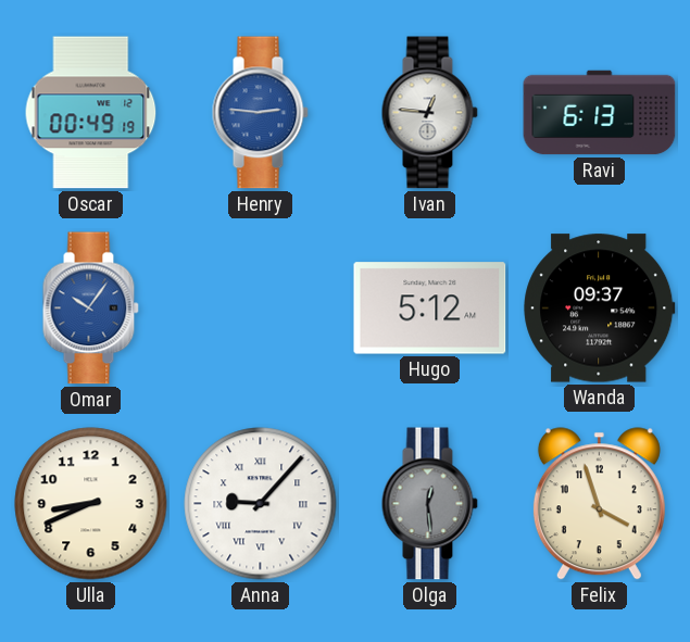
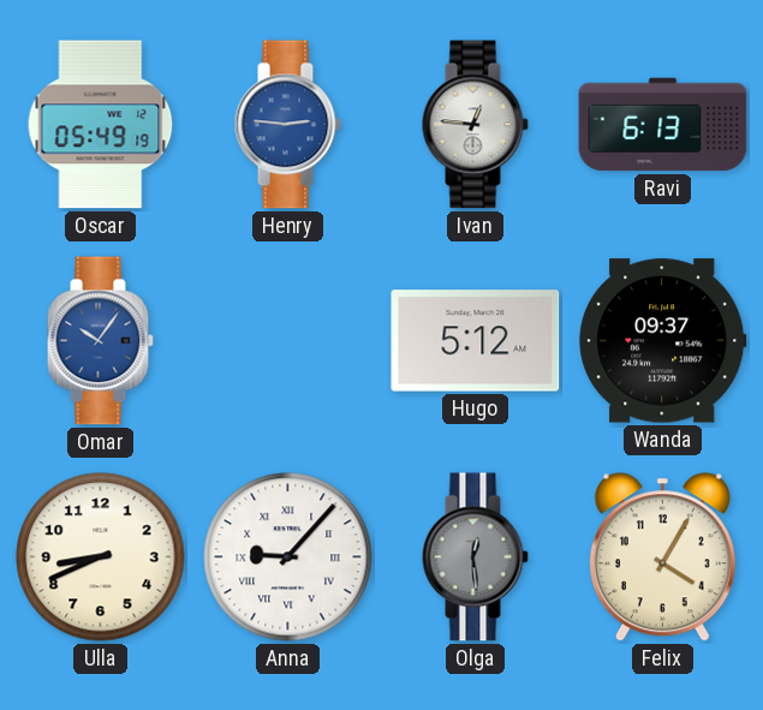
Oscar: 00:49 -> 05:49
Felix: 3:57 -> 4:05
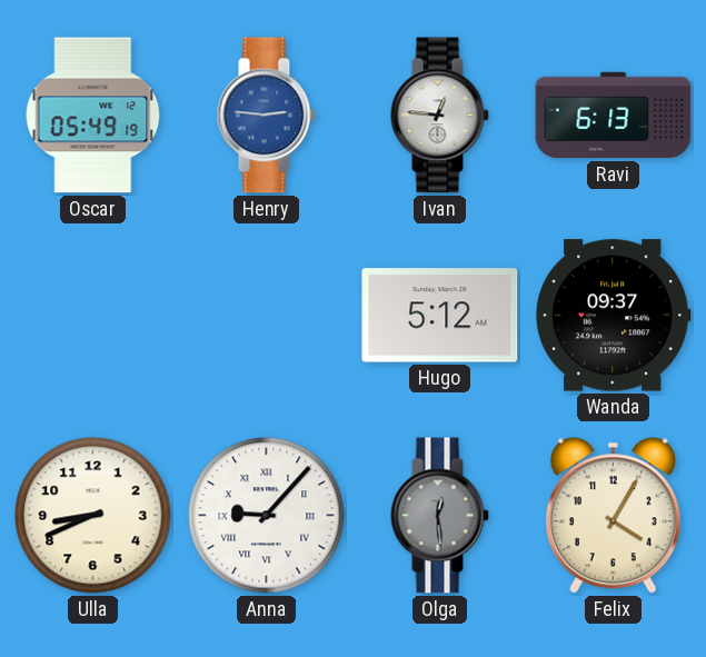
Omar: 10:06 -> none
